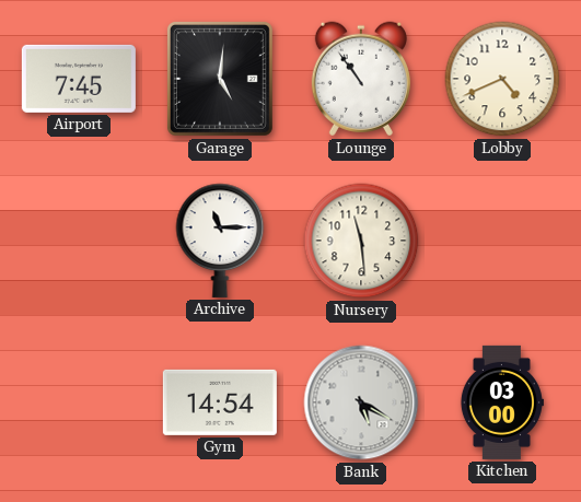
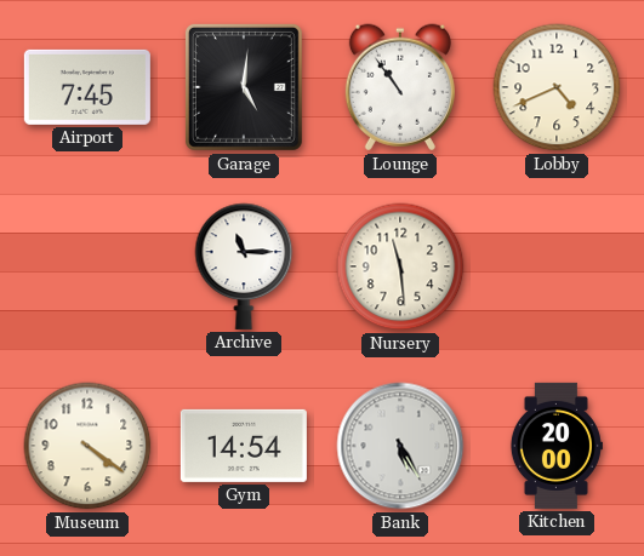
Museum: none -> 4:21
Bank: 5:20 -> 5:25
Kitchen: 03:00 -> 20:00
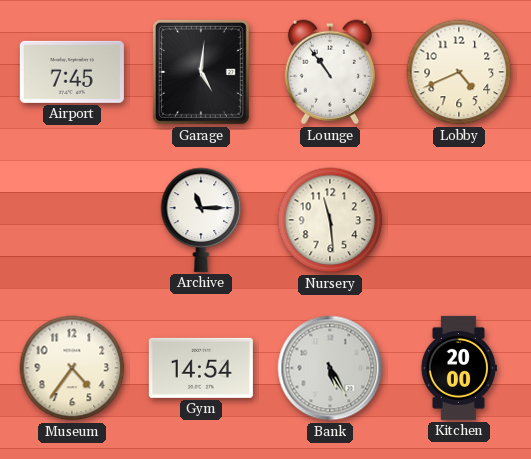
Museum: 4:21 -> 4:36
